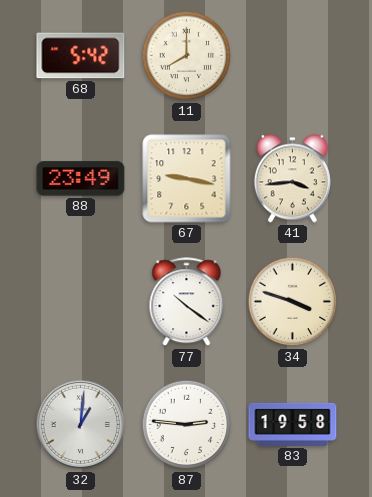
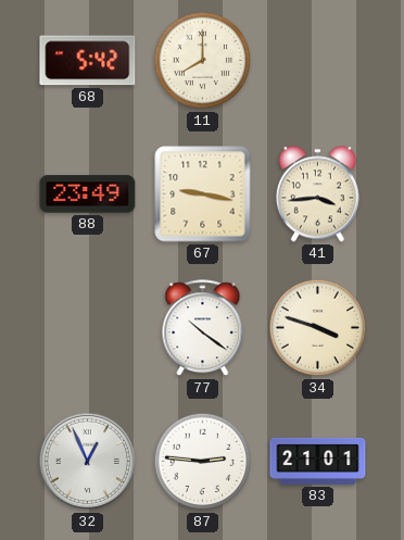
32: 1:01 -> 12:56
83: 19:58 -> 21:01
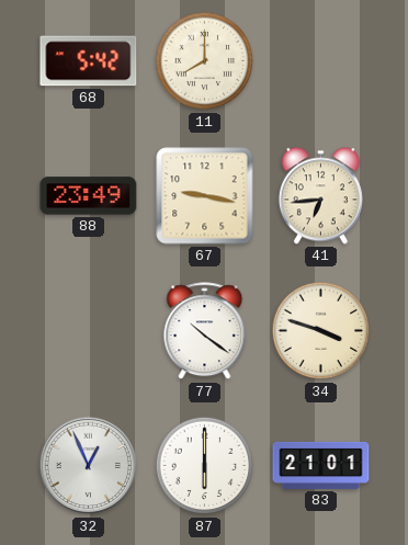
41: 3:44 -> 6:44
87: 2:46 -> 6:00
